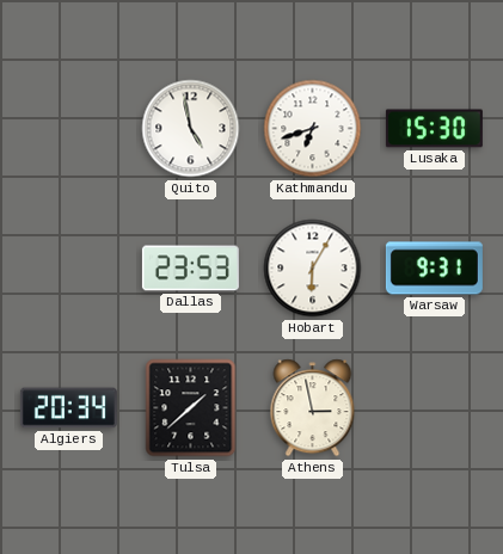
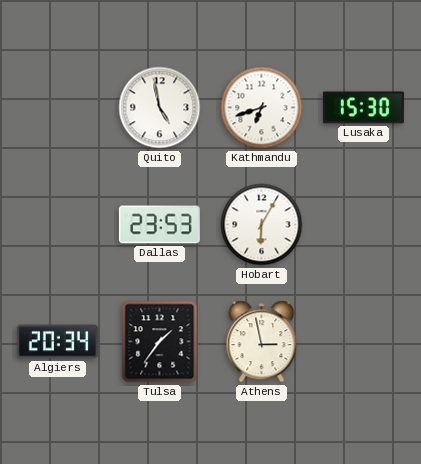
Warsaw: 9:31 -> none
Tulsa: 1:38 -> 1:36
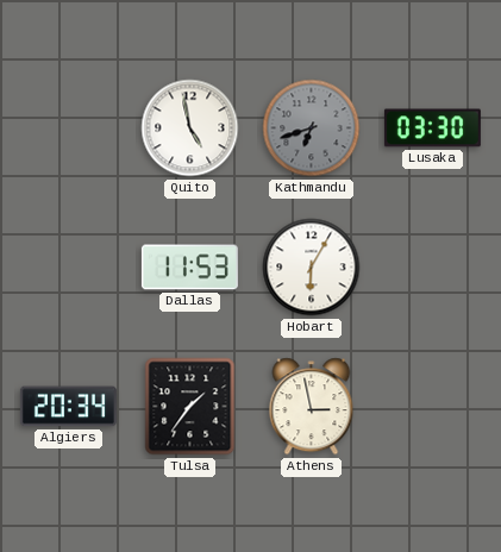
Kathmandu dial: white -> grey
Lusaka: 15:30 -> 03:30
Dallas: 23:53 -> 11:53
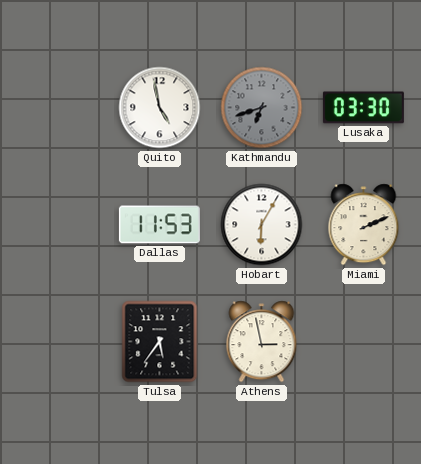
Miami: none -> 2:11
Algiers: 20:34 -> none
Tulsa: 1:36 -> 5:36
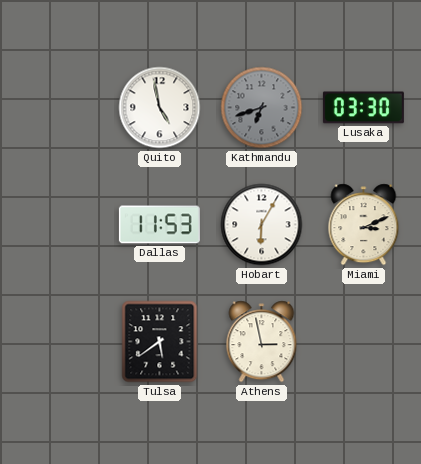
Miami: 2:11 -> 3:11
Tulsa: 5:36 -> 5:39
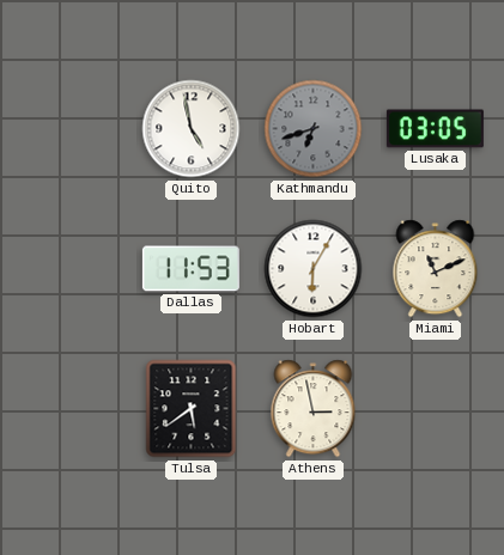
Lusaka: 03:30 -> 03:05
Miami: 3:11 -> 11:11
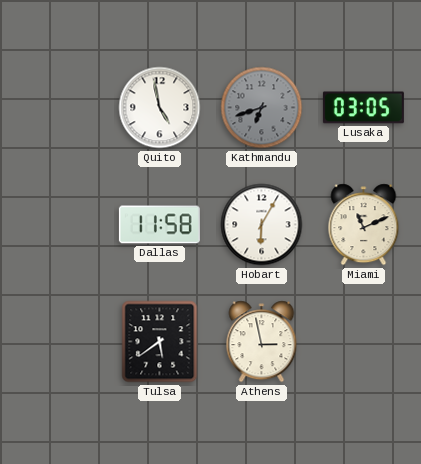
Dallas: 11:53 -> 11:58
